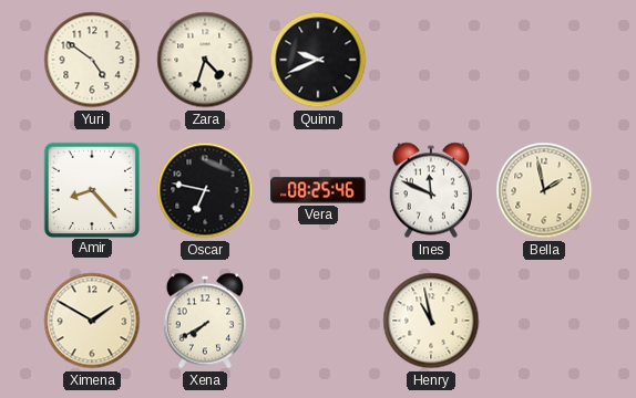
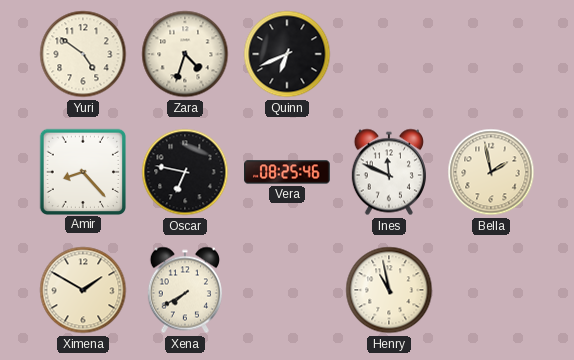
Quinn: 9:41 -> 6:41
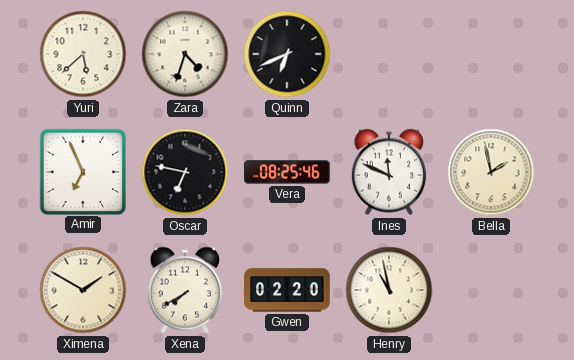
Yuri: 4:51 -> 5:38
Amir: 8:23 -> 6:56
Gwen: none -> 02:20
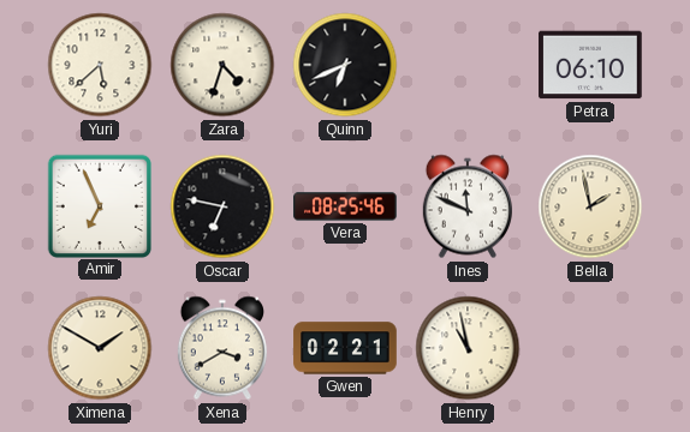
Petra: none -> 06:10
Xena: 7:40 -> 3:40
Gwen: 02:20 -> 02:21
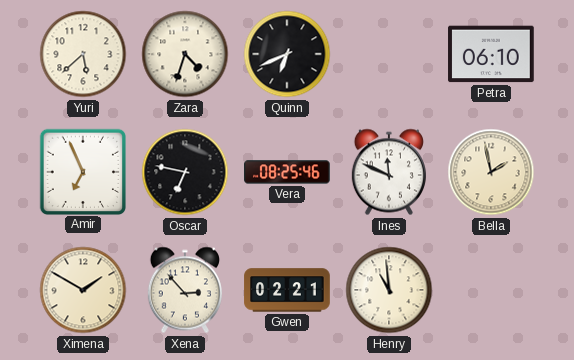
Xena: 3:40 -> 2:53
Henry: 10:58 -> 10:59
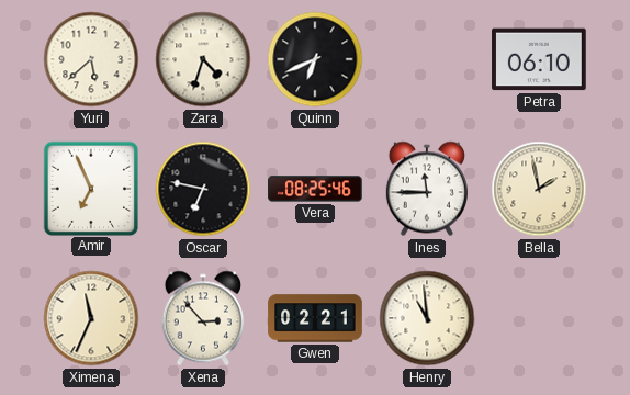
Ines: 11:49 -> 11:45
Ximena: 1:50 -> 11:34
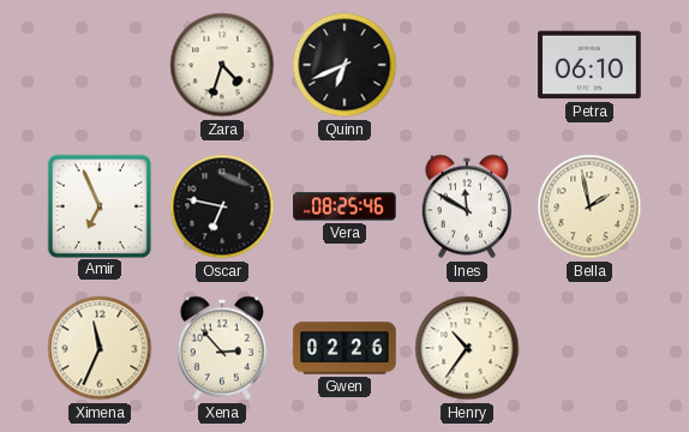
Yuri: 5:38 -> none
Ines: 11:45 -> 11:50
Gwen: 02:21 -> 02:26
Henry: 10:59 -> 10:36
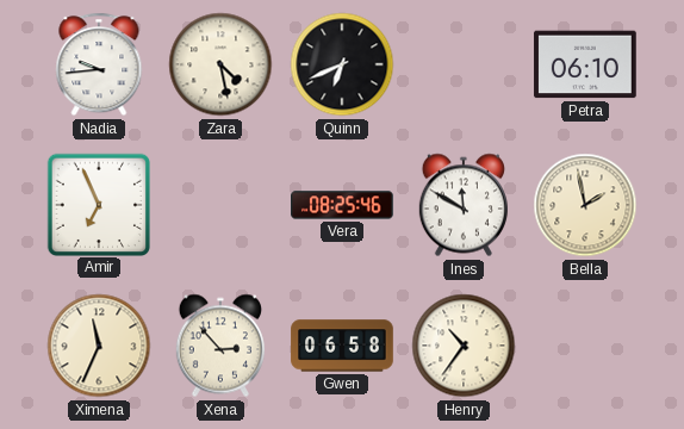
Nadia: none -> 9:44
Zara: 4:33 -> 4:28
Oscar: 6:47 -> none
Gwen: 02:26 -> 06:58
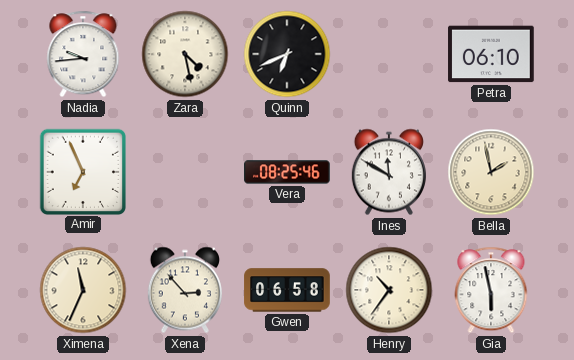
Gia: none -> 5:58
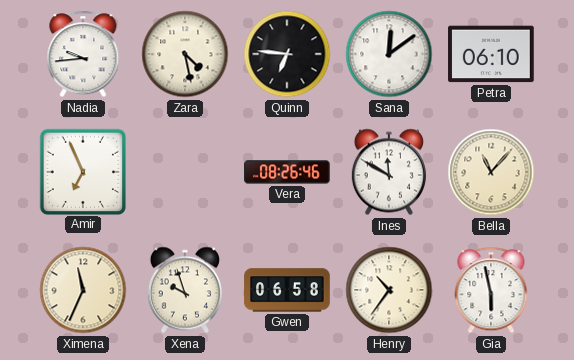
Quinn: 6:41 -> 6:46
Sana: none -> 12:09
Vera: 08:25 -> 08:26
Bella: 1:58 -> 11:07
Xena: 2:53 -> 9:57
